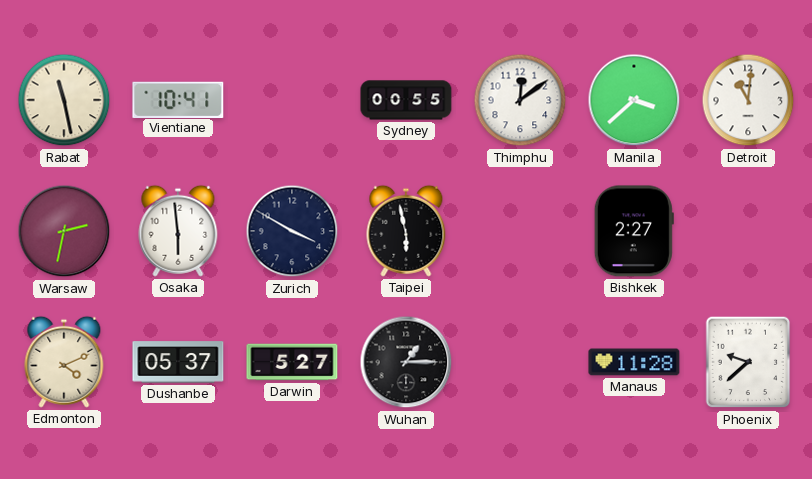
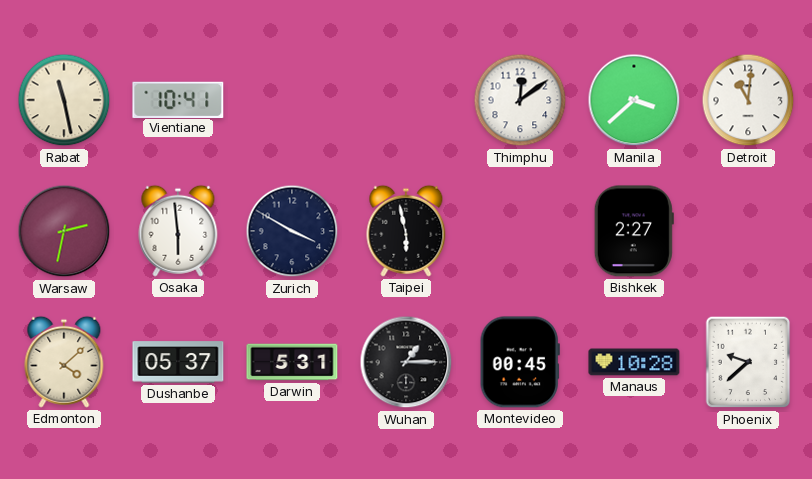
Sydney: 00:55 -> none
Edmonton: 4:11 -> 4:08
Darwin: 5:27 -> 5:31
Montevideo: none -> 00:45
Manaus: 11:28 -> 10:28
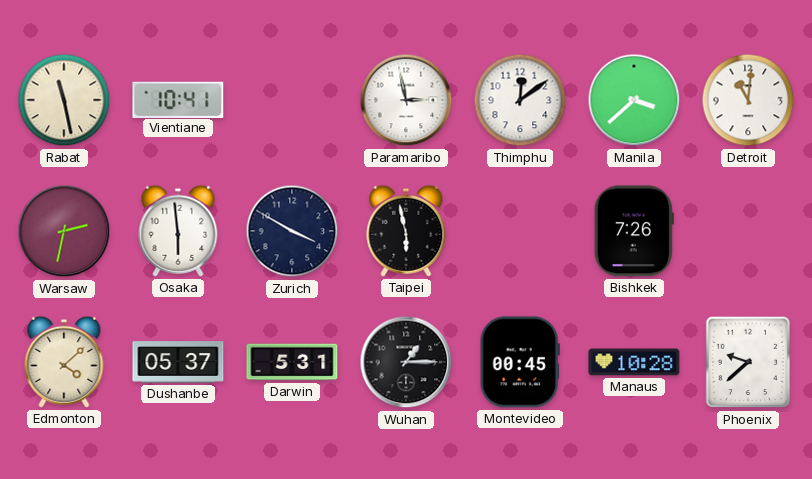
Paramaribo: none -> 2:58
Bishkek: 2:27 -> 7:26
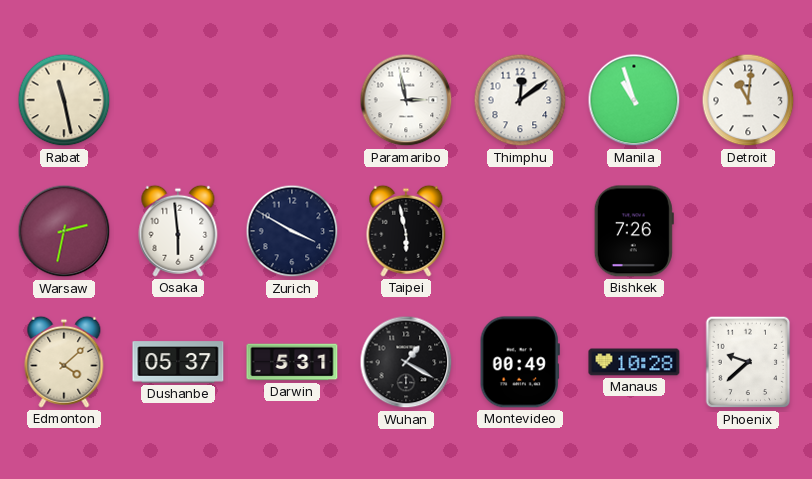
Vientiane: 10:41 -> none
Manila: 3:38 -> 10:57
Wuhan: 1:15 -> 1:20
Montevideo: 00:45 -> 00:49
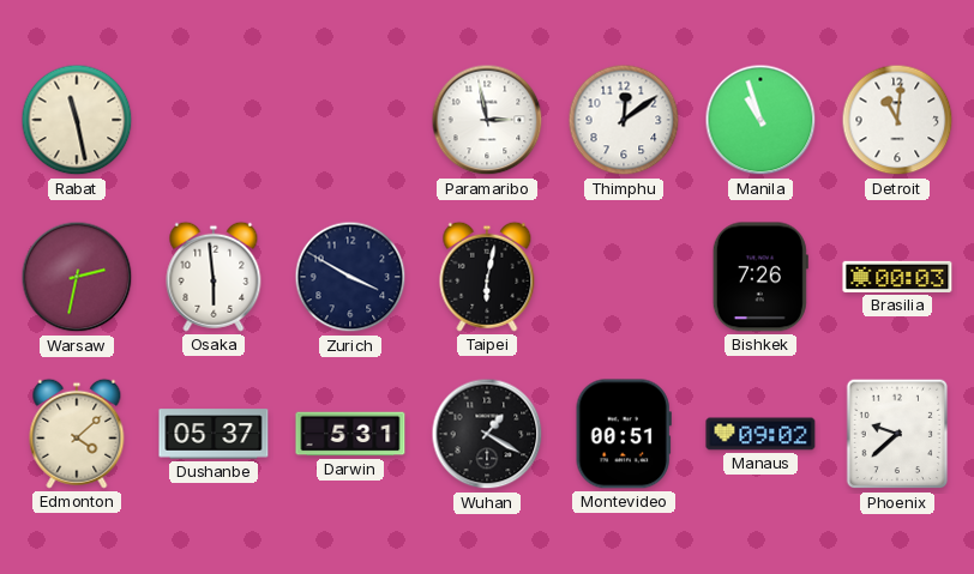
Taipei: 5:58 -> 6:02
Brasilia: none -> 00:03
Montevideo: 00:49 -> 00:51
Manaus: 10:28 -> 09:02
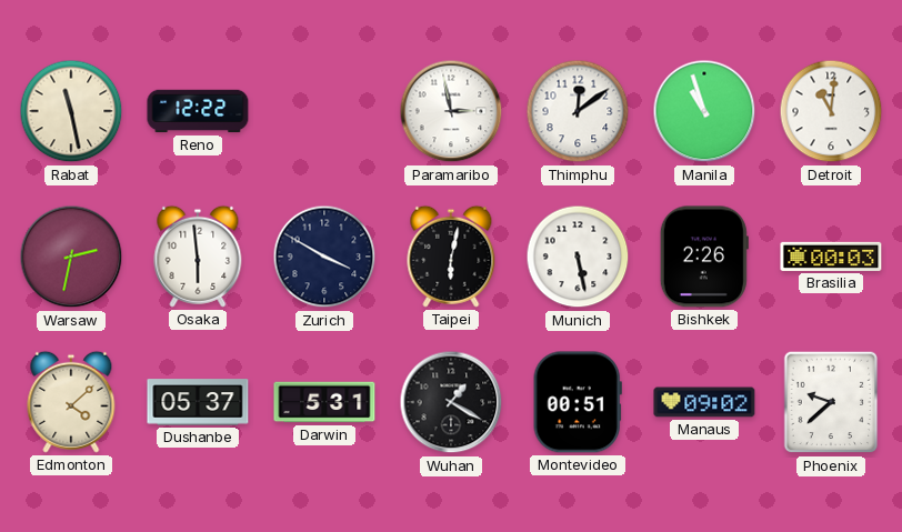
Reno: none -> 12:22
Munich: none -> 5:28
Bishkek: 7:26 -> 2:26
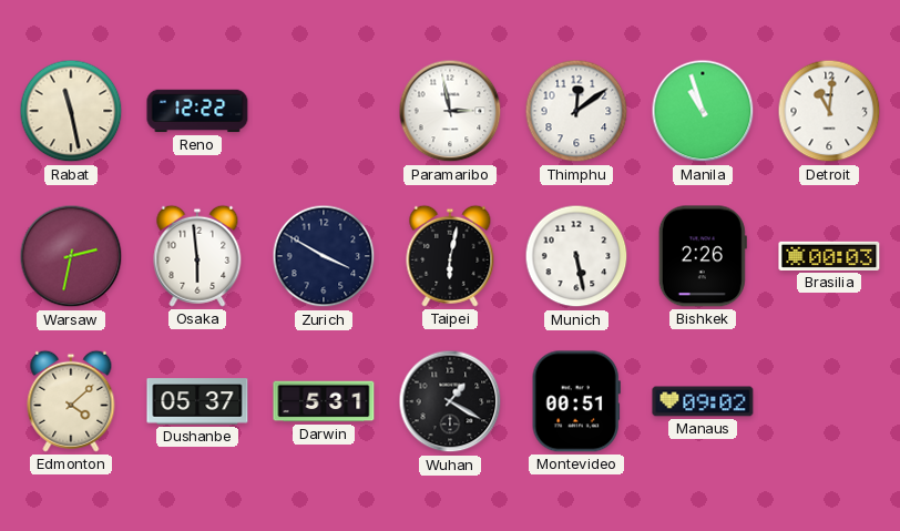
Phoenix: 9:38 -> none
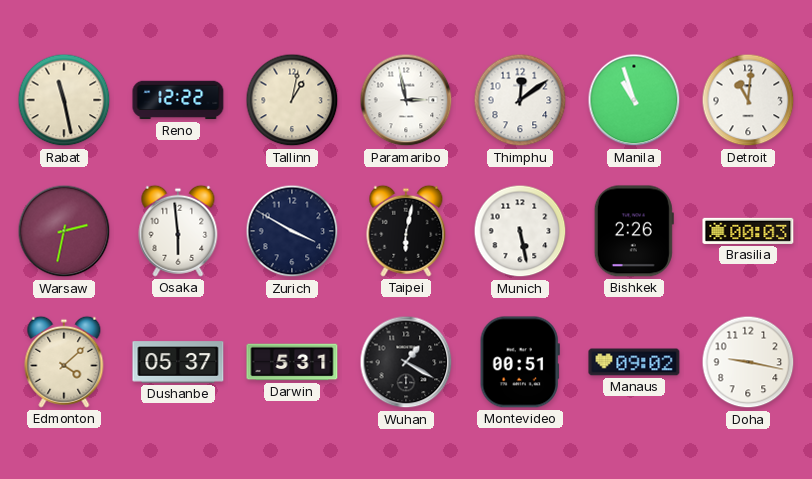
Tallinn: none -> 1:02
Doha: none -> 9:17
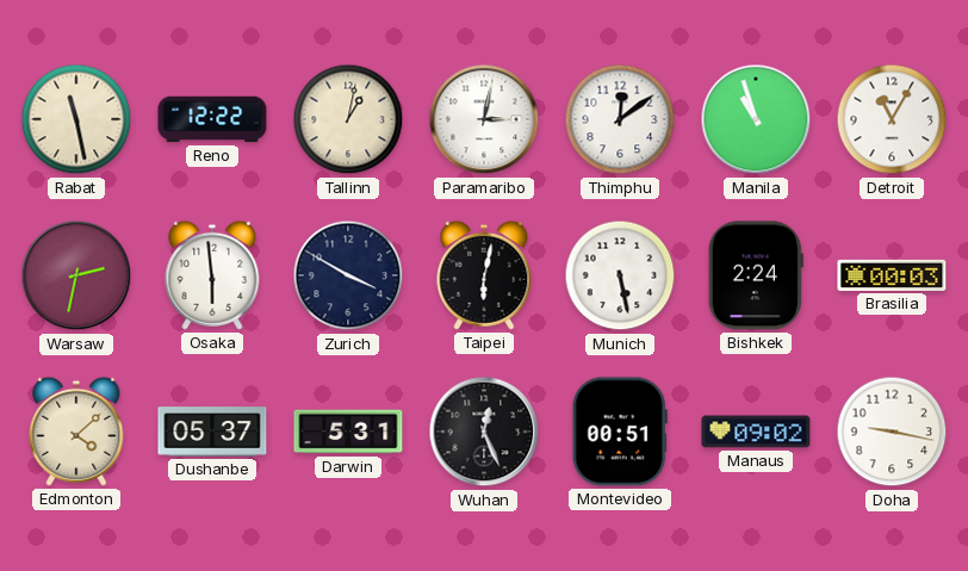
Paramaribo: 2:58 -> 3:02
Detroit: 11:01 -> 11:05
Bishkek: 2:26 -> 2:24
Wuhan: 1:20 -> 12:26
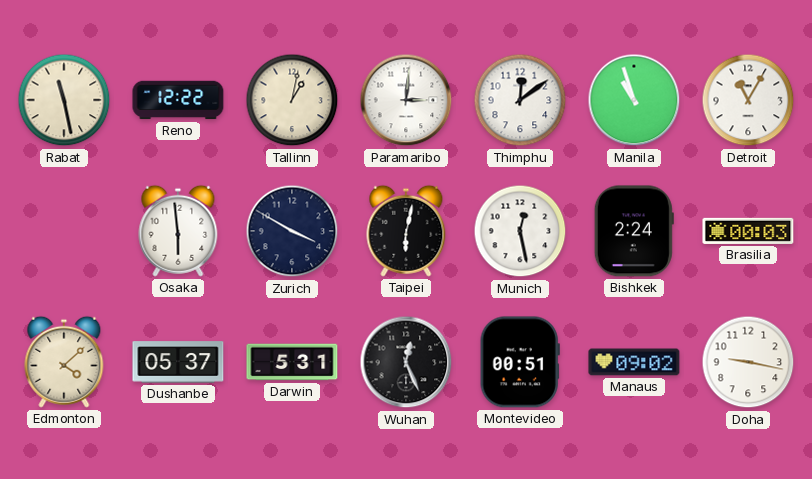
Paramaribo: 3:02 -> 3:01
Warsaw: 2:32 -> none
Munich: 5:28 -> 12:28
